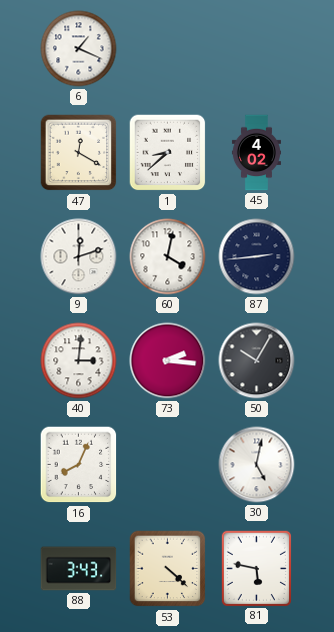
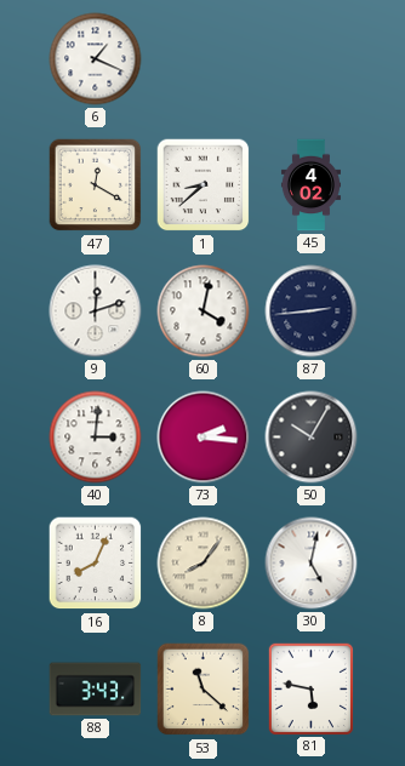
8: none -> 8:06
53: 4:22 -> 11:22
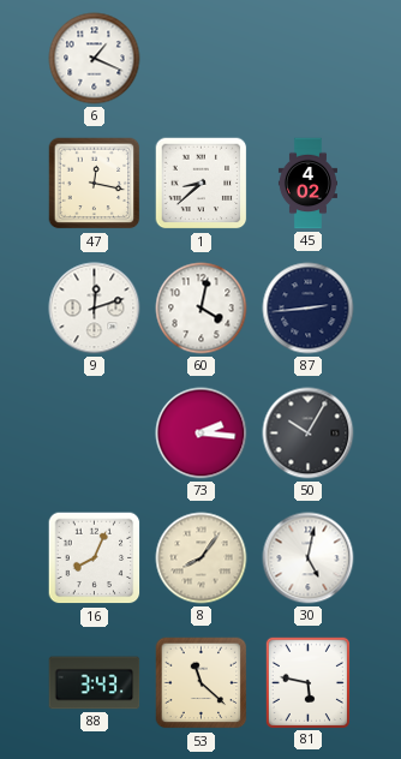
47: 12:20 -> 12:17
40: 3:01 -> none
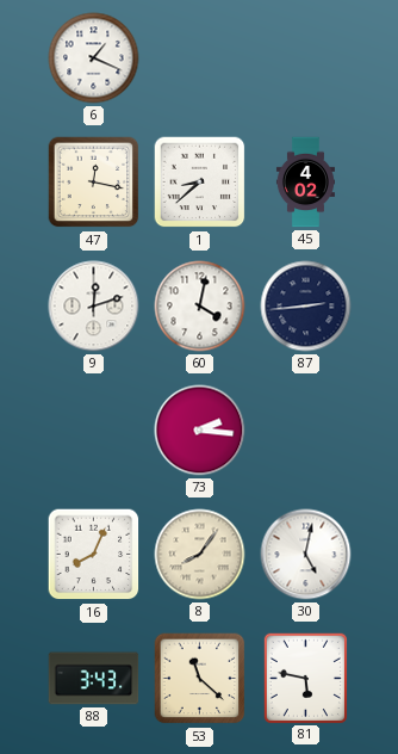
50: 10:05 -> none
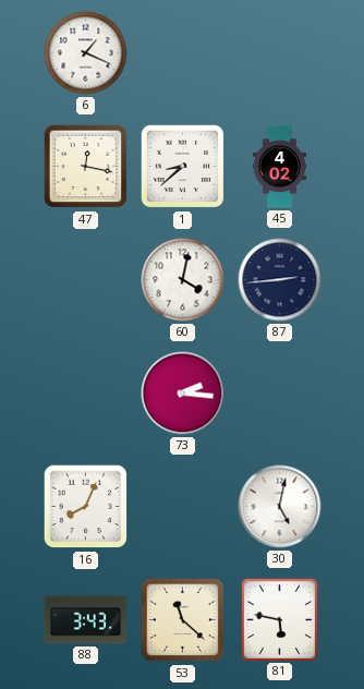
9: 12:12 -> none
8: 8:06 -> none
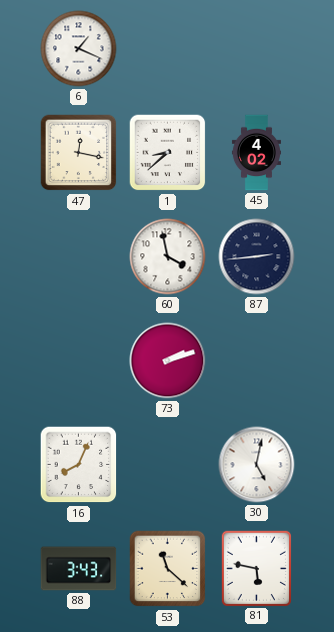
60: 4:02 -> 3:58
73: 2:16 -> 2:12
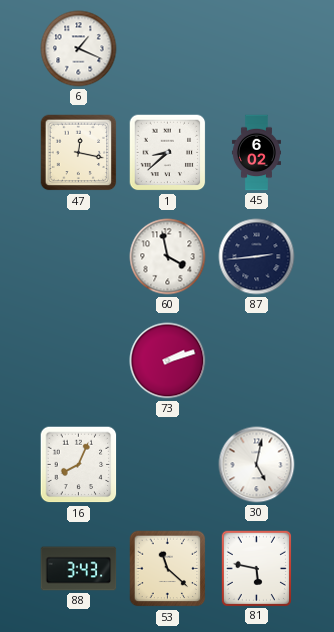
45: 4:02 -> 6:02
